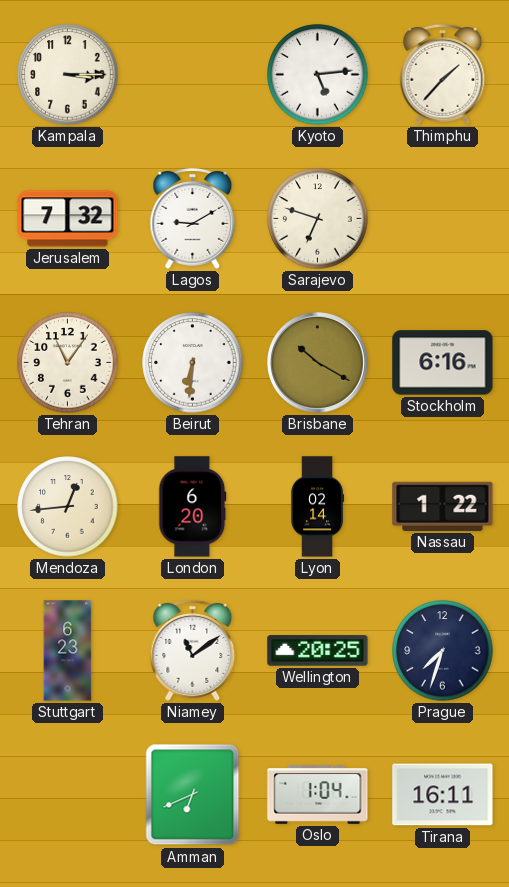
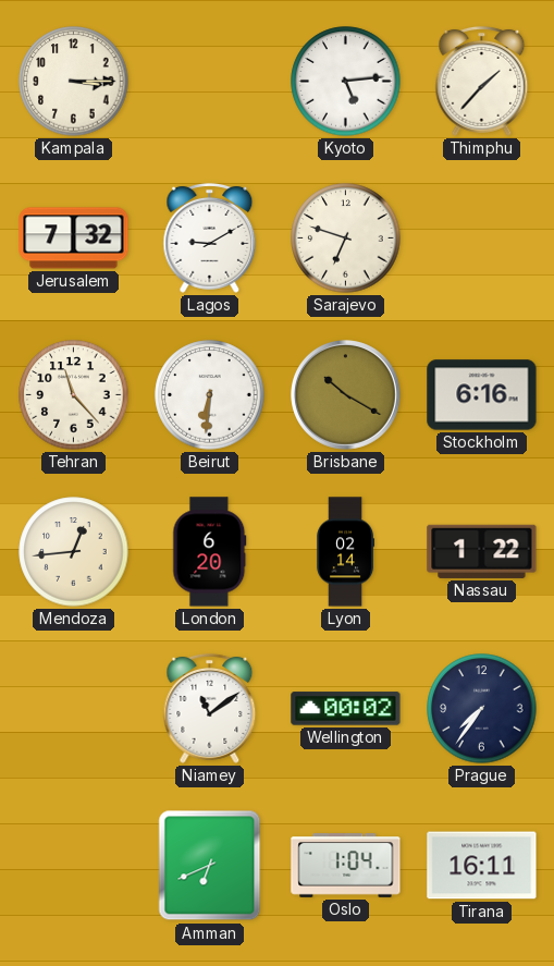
Tehran: 11:06 -> 11:23
Stuttgart: 6:23 -> none
Wellington: 20:25 -> 00:02
Prague: 7:33 -> 7:36
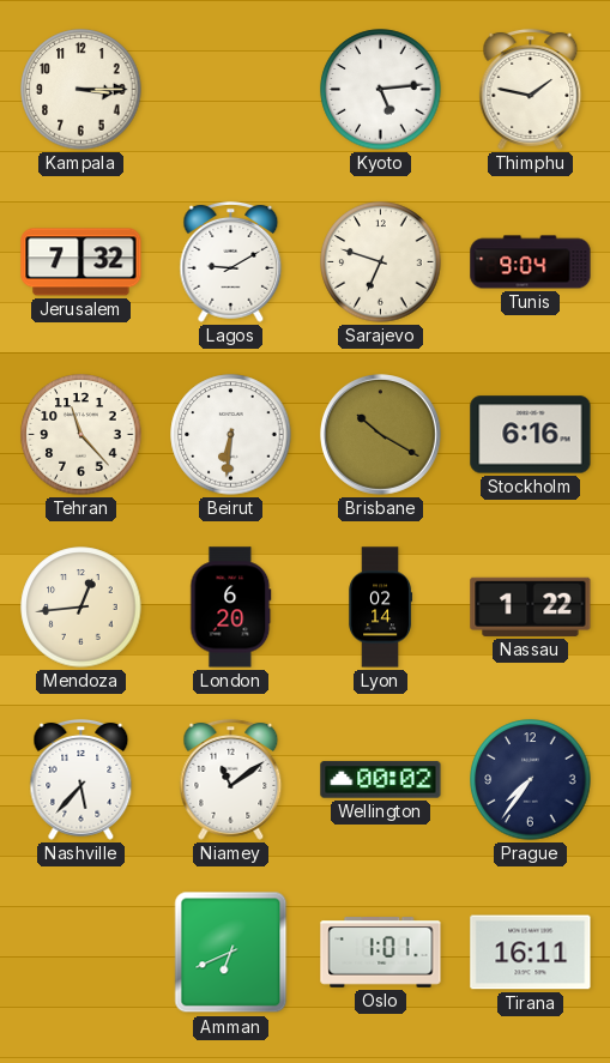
Thimphu: 1:37 -> 1:47
Tunis: none -> 9:04
Nashville: none -> 5:37
Oslo: 1:04 -> 1:01
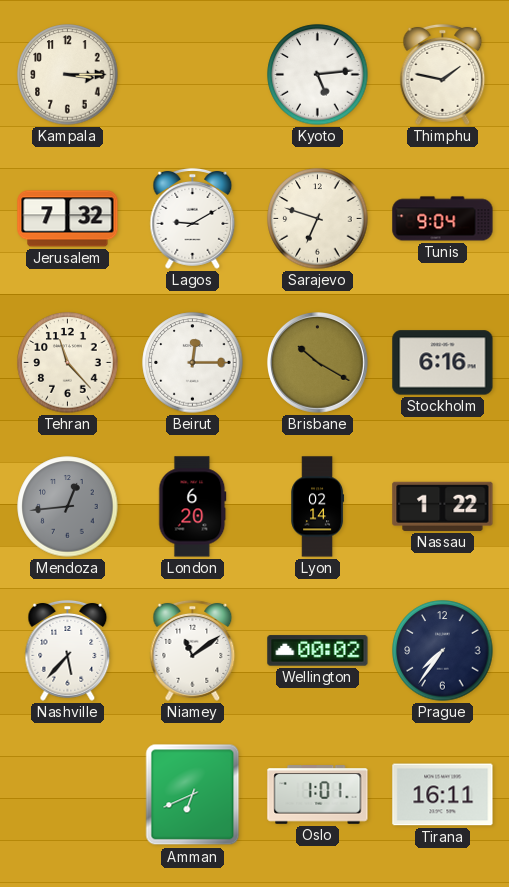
Beirut: 6:31 -> 12:15
Mendoza dial: cream -> grey
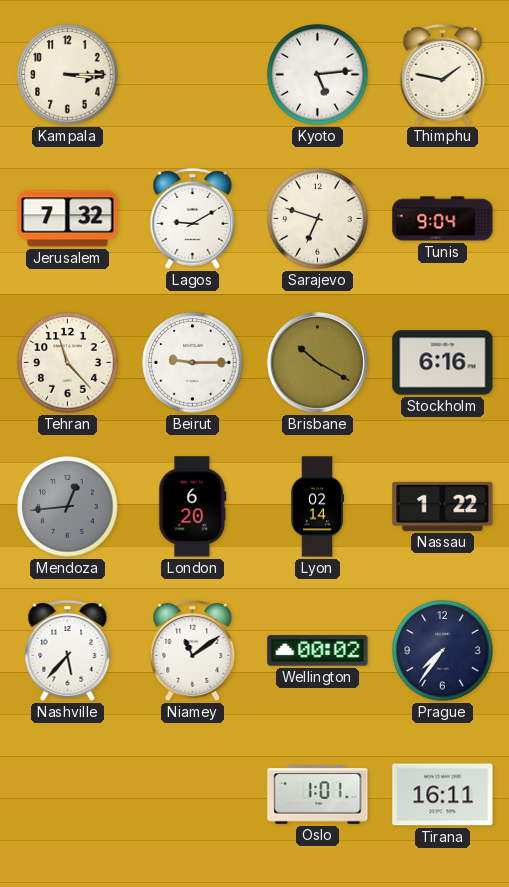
Beirut: 12:15 -> 9:15
Amman: 6:41 -> none
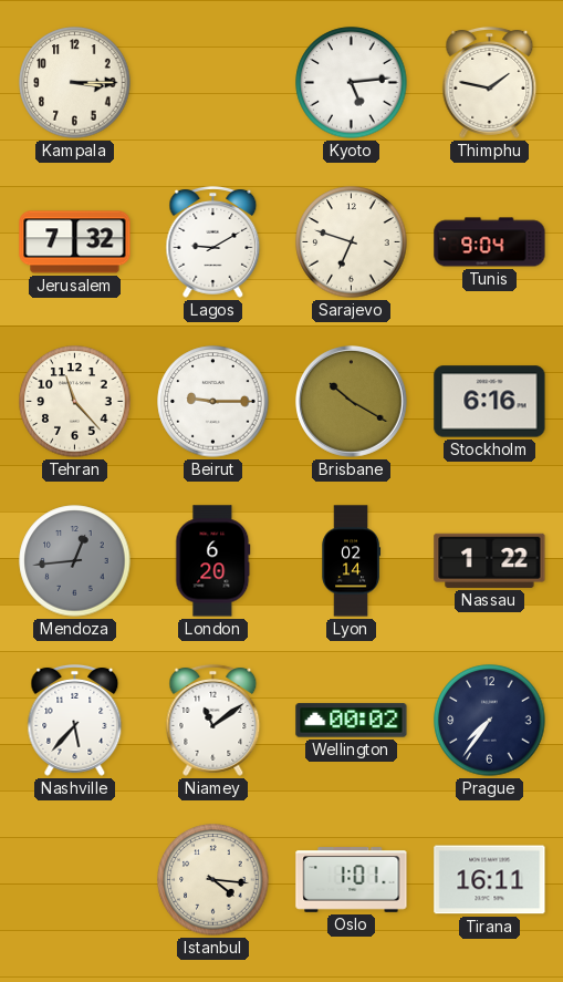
Istanbul: none -> 4:16
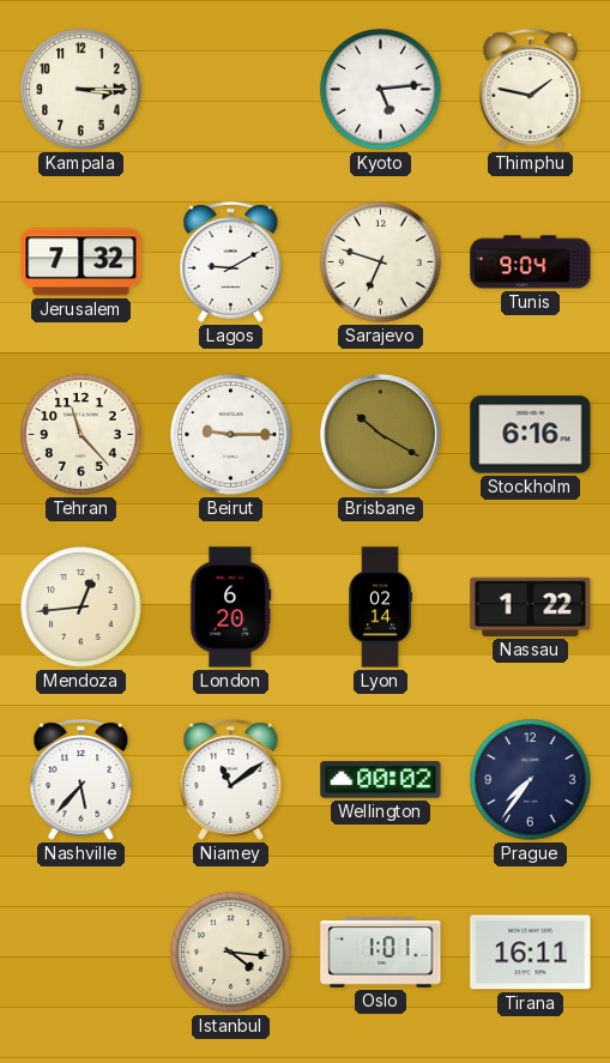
Mendoza dial: grey -> cream
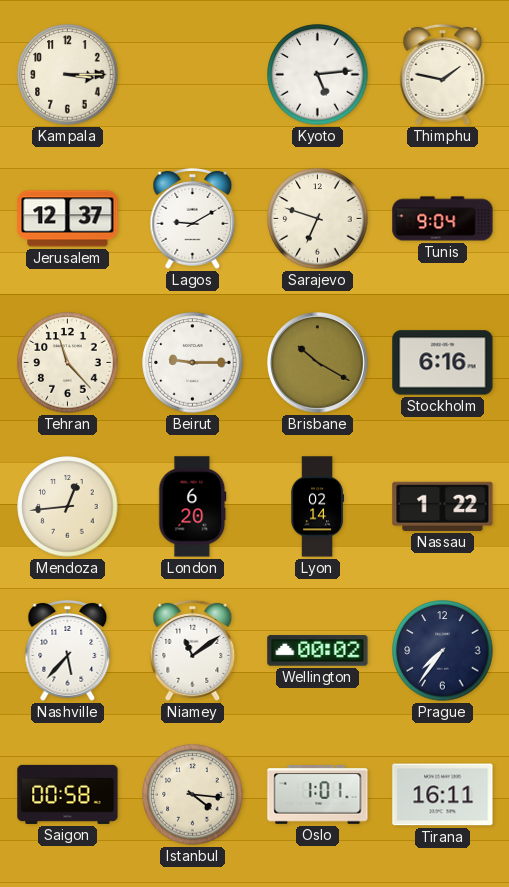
Jerusalem: 7:32 -> 12:37
Saigon: none -> 00:58
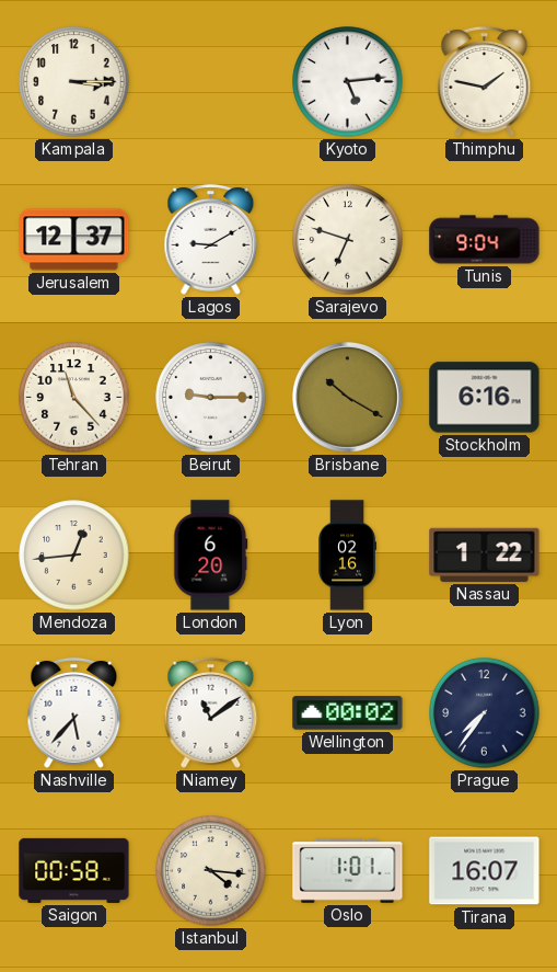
Lyon: 02:14 -> 02:16
Tirana: 16:11 -> 16:07
